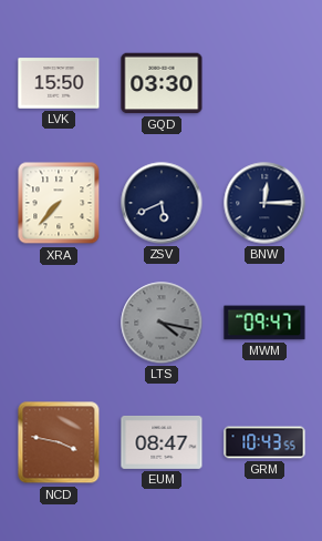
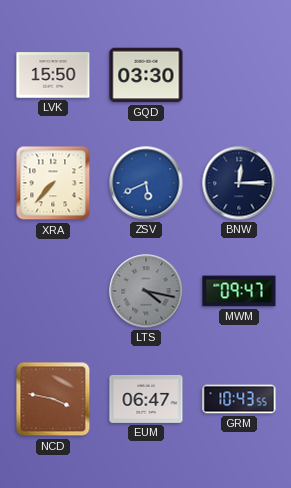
ZSV dial: navy -> blue
EUM: 08:47 -> 06:47
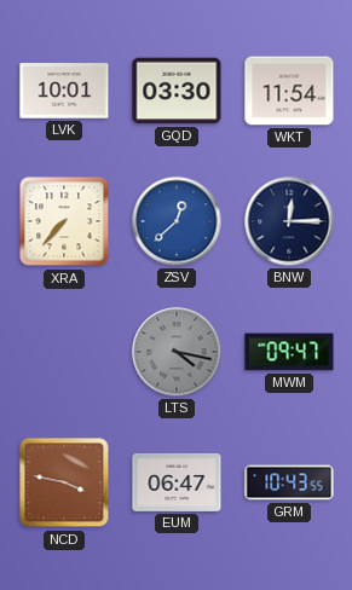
LVK: 15:50 -> 10:01
WKT: none -> 11:54
ZSV: 5:41 -> 12:38
